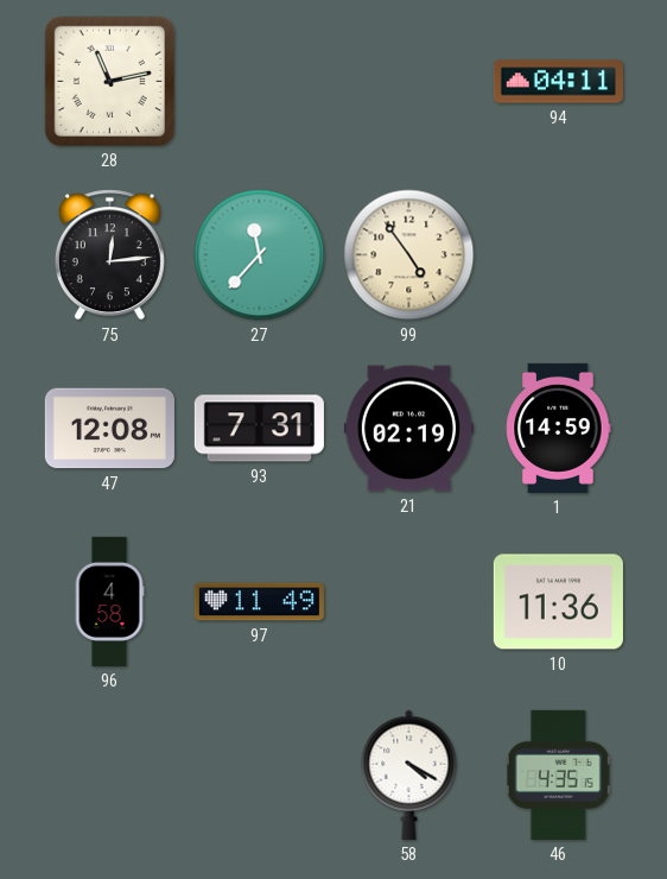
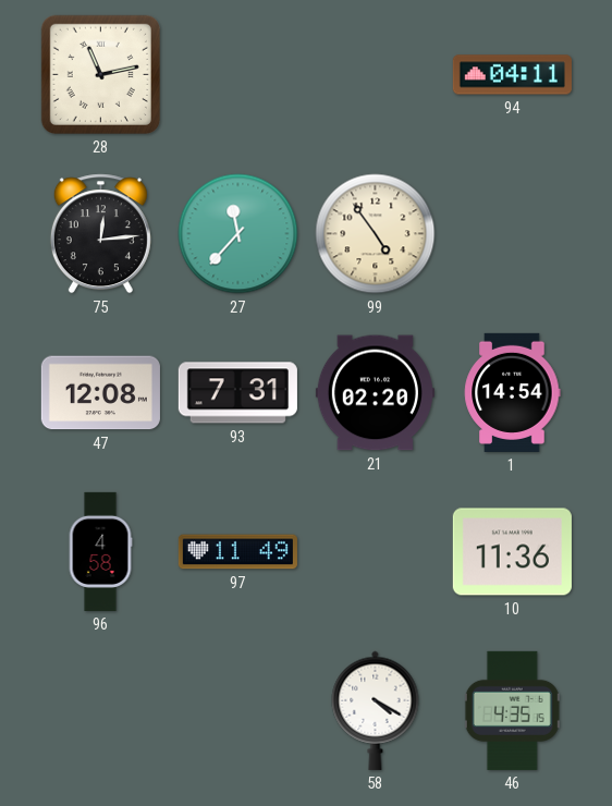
21: 02:19 -> 02:20
1: 14:59 -> 14:54
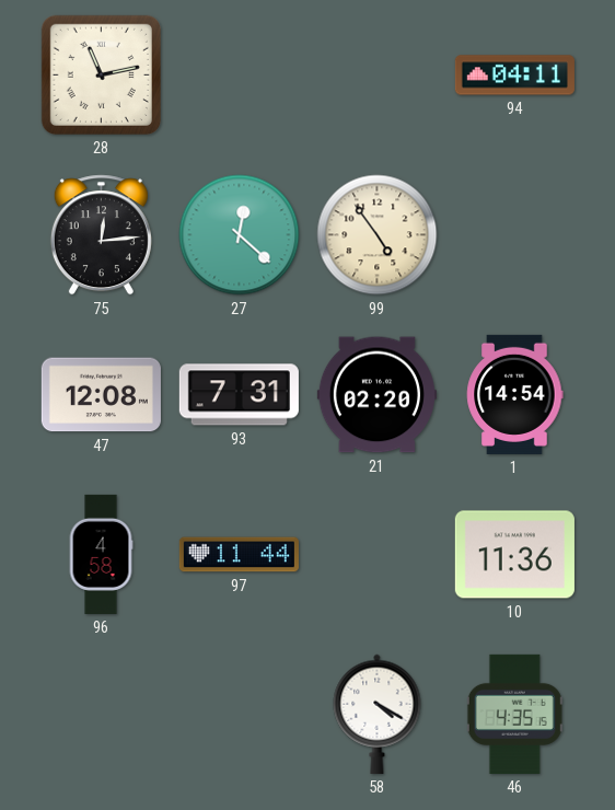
27: 11:37 -> 12:22
97: 11:49 -> 11:44
